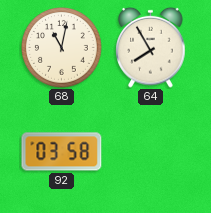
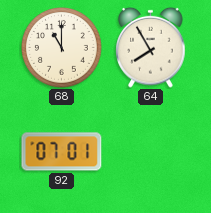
68: 11:02 -> 11:00
92: 03:58 -> 07:01
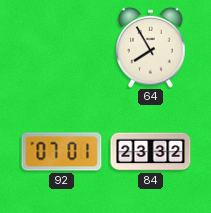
68: 11:00 -> none
84: none -> 23:32
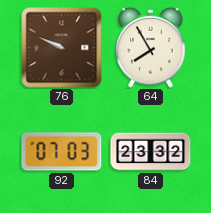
76: none -> 9:49
92: 07:01 -> 07:03
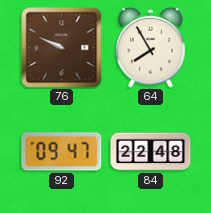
92: 07:03 -> 09:47
84: 23:32 -> 22:48
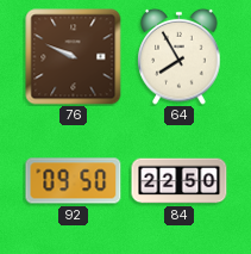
92: 09:47 -> 09:50
84: 22:48 -> 22:50
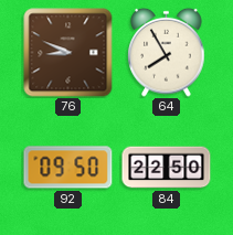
76: 9:49 -> 8:49
